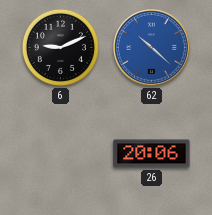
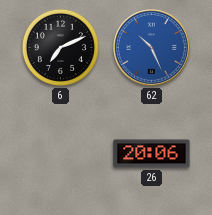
6: 9:11 -> 7:11
62: 10:22 -> 10:26
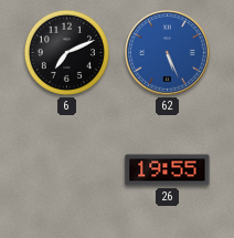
62: 10:26 -> 5:26
26: 20:06 -> 19:55
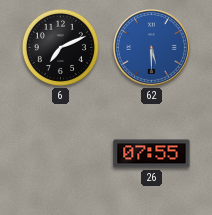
62: 5:26 -> 5:30
26: 19:55 -> 07:55
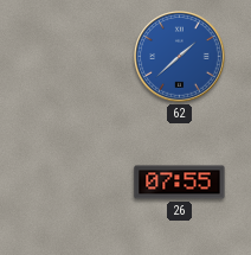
6: 7:11 -> none
62: 5:30 -> 1:38
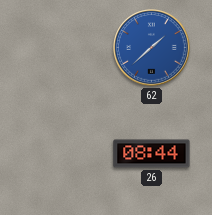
26: 07:55 -> 08:44
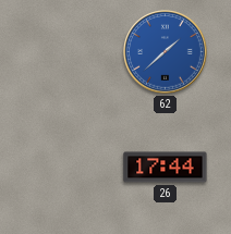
26: 08:44 -> 17:44
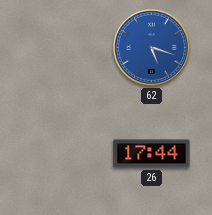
62: 1:38 -> 5:18
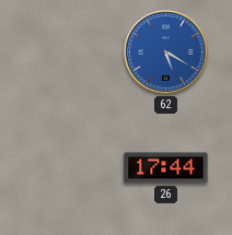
62: 5:18 -> 5:20
